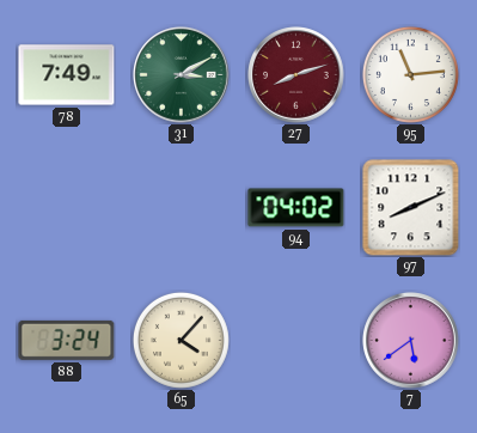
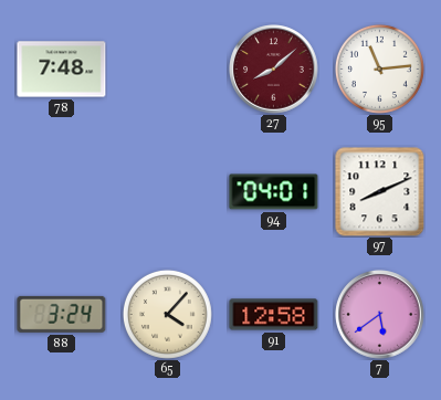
78: 7:49 -> 7:48
31: 3:10 -> none
27: 8:12 -> 8:08
94: 04:02 -> 04:01
91: none -> 12:58
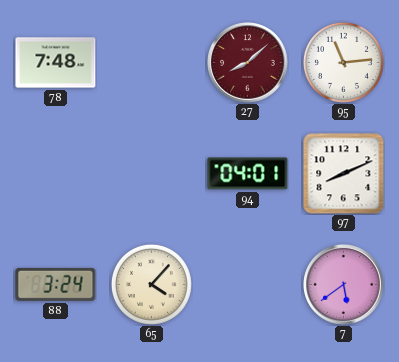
91: 12:58 -> none
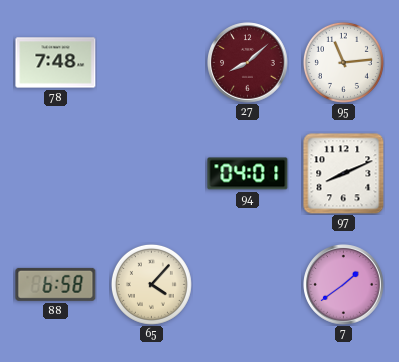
88: 3:24 -> 6:58
7: 5:39 -> 1:39
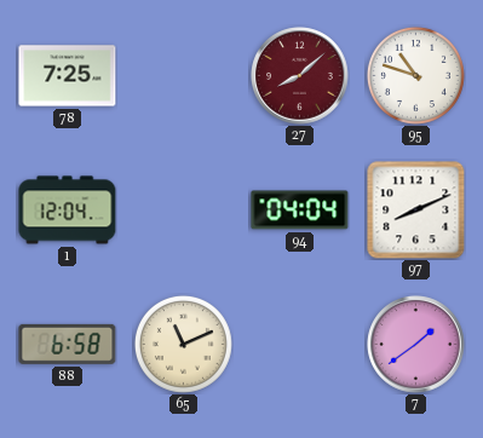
78: 7:48 -> 7:25
95: 11:14 -> 10:48
1: none -> 12:04
94: 04:01 -> 04:04
65: 4:07 -> 11:11
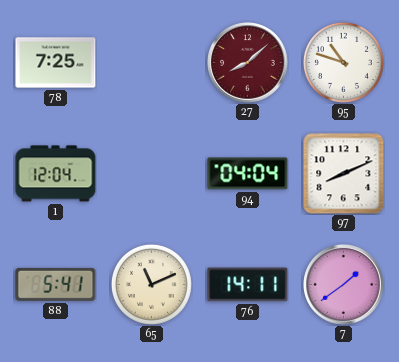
88: 6:58 -> 5:41
76: none -> 14:11
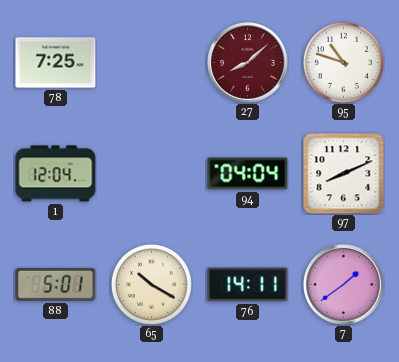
88: 5:41 -> 5:01
65: 11:11 -> 10:20
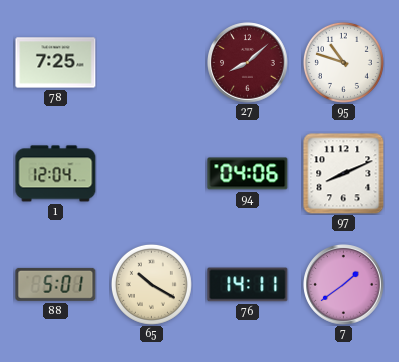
94: 04:04 -> 04:06
